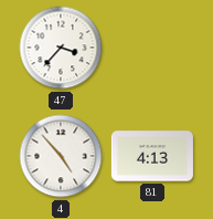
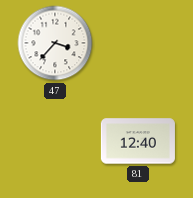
4: 4:53 -> none
81: 4:13 -> 12:40
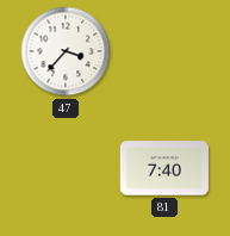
81: 12:40 -> 7:40
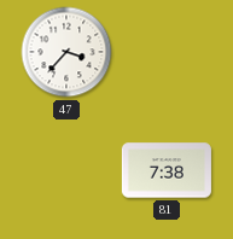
81: 7:40 -> 7:38
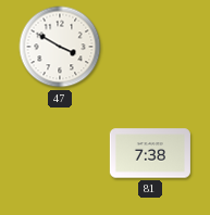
47: 3:37 -> 3:50
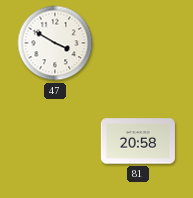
81: 7:38 -> 20:58
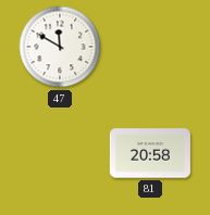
47: 3:50 -> 11:50
